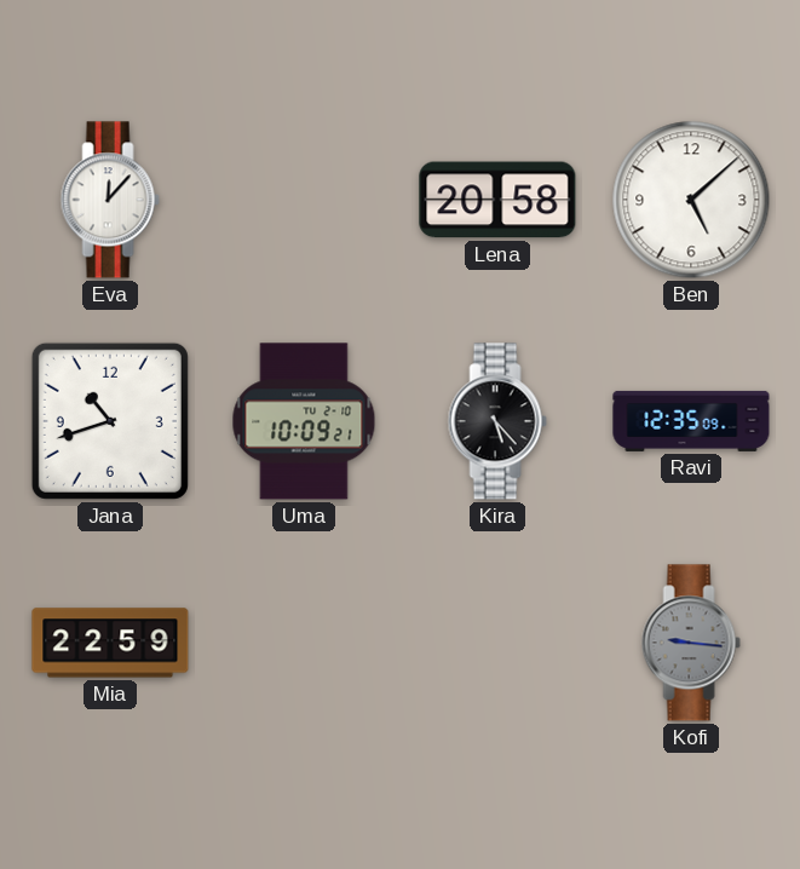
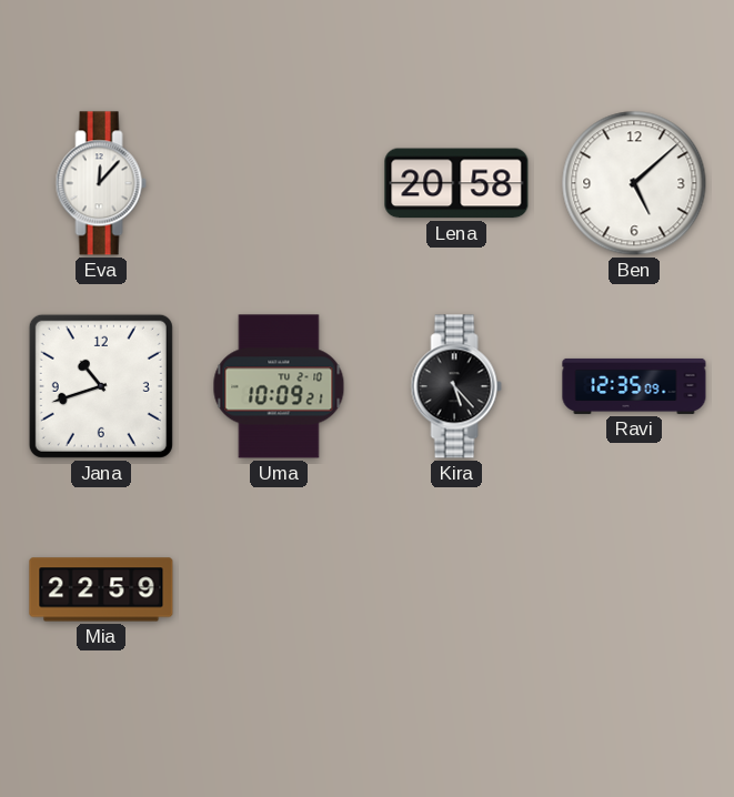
Kofi: 9:16 -> none
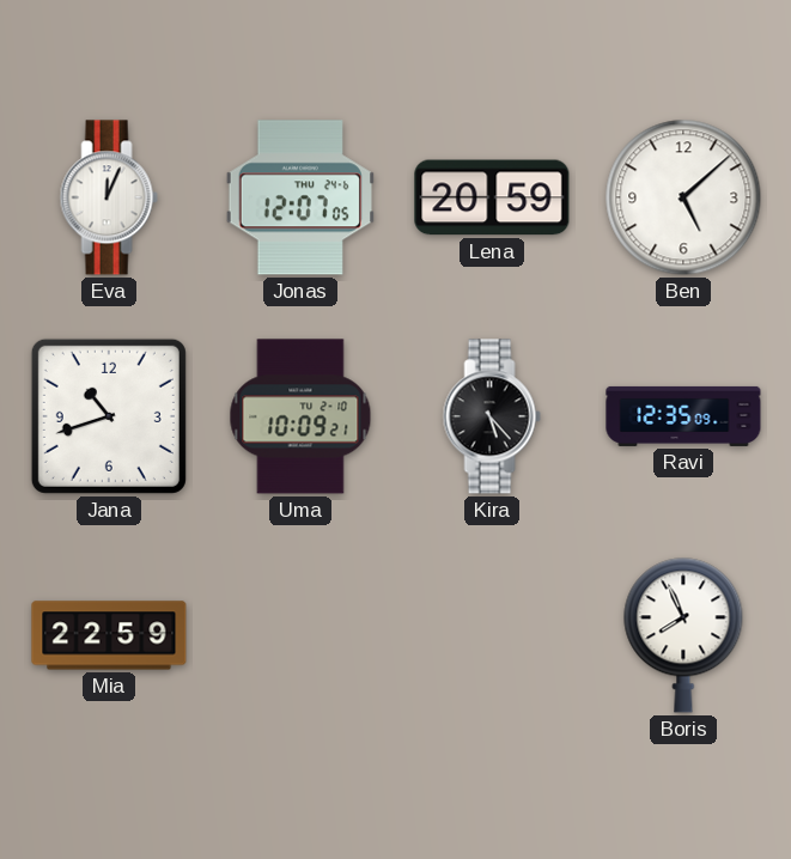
Eva: 12:07 -> 12:04
Jonas: none -> 12:07
Lena: 20:58 -> 20:59
Boris: none -> 7:56
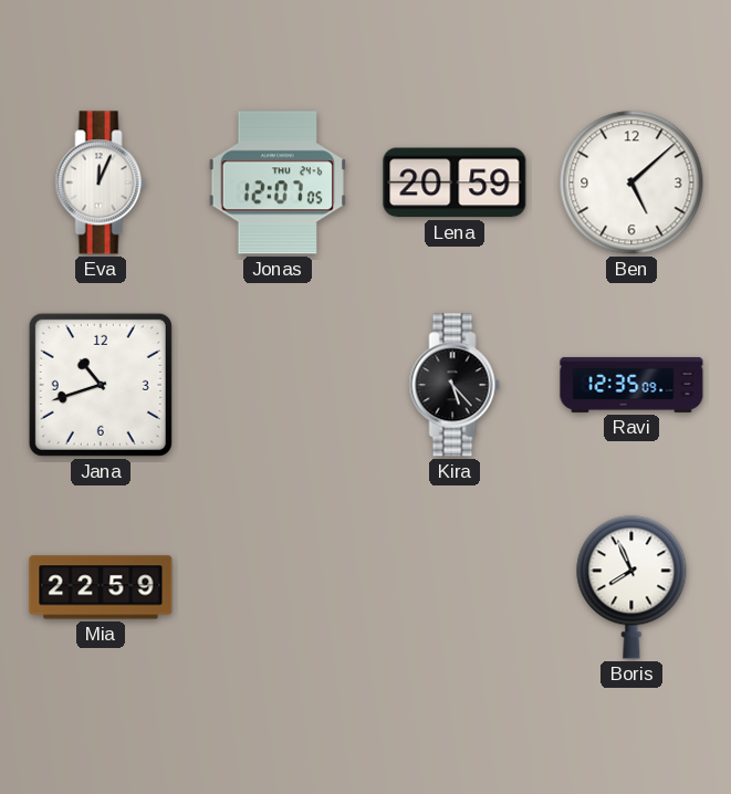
Uma: 10:09 -> none
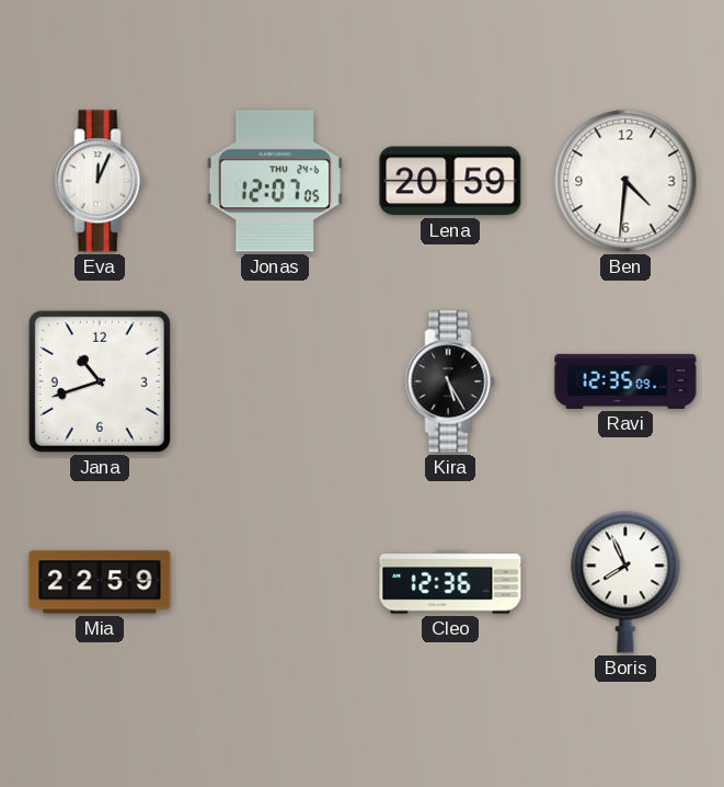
Ben: 5:08 -> 4:31
Kira: 5:23 -> 5:25
Cleo: none -> 12:36
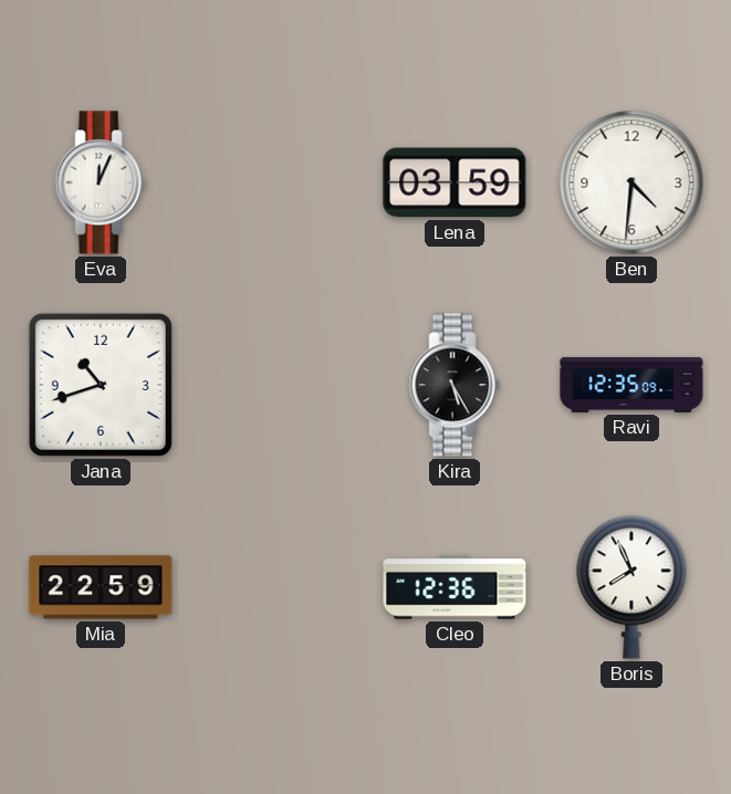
Jonas: 12:07 -> none
Lena: 20:59 -> 03:59
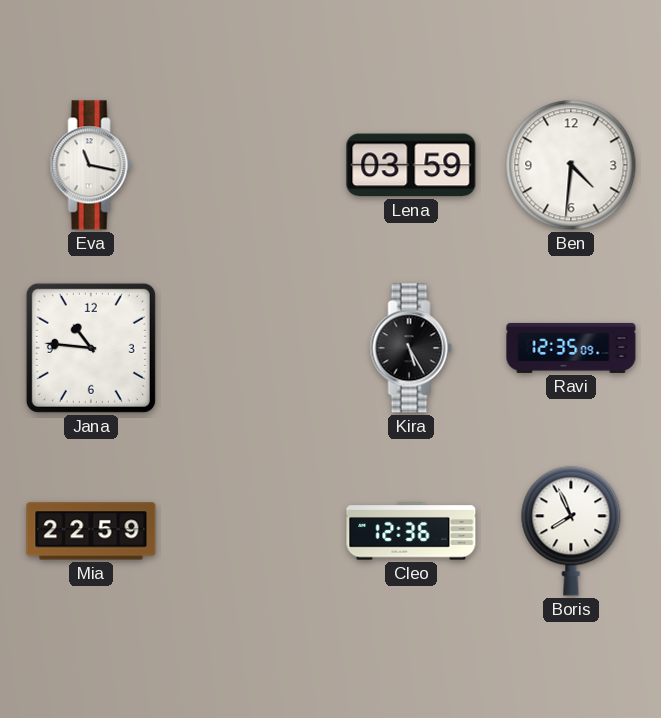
Eva: 12:04 -> 11:17
Jana: 10:42 -> 10:46
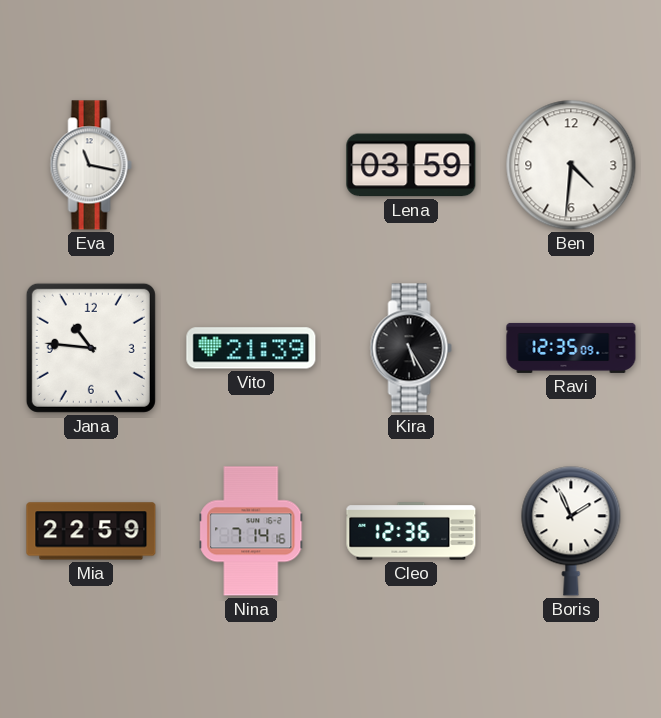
Vito: none -> 21:39
Nina: none -> 7:14
Boris: 7:56 -> 1:56
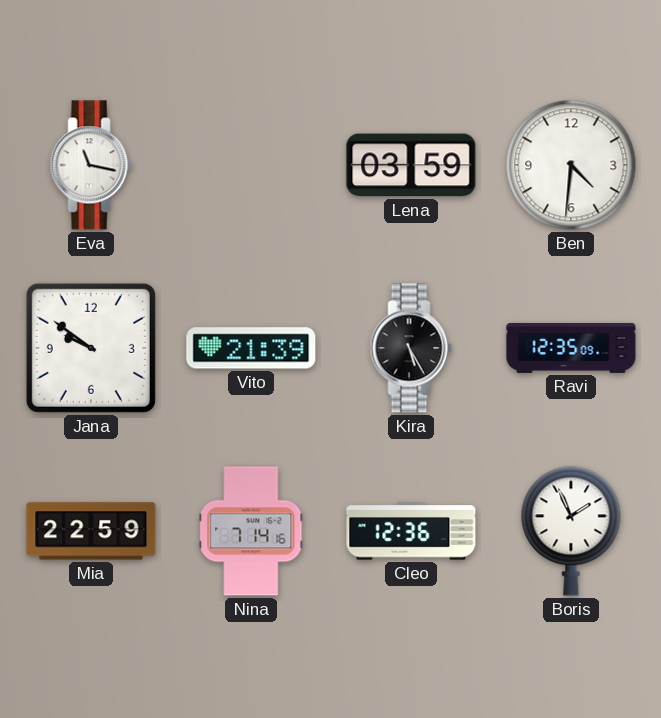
Jana: 10:46 -> 9:51
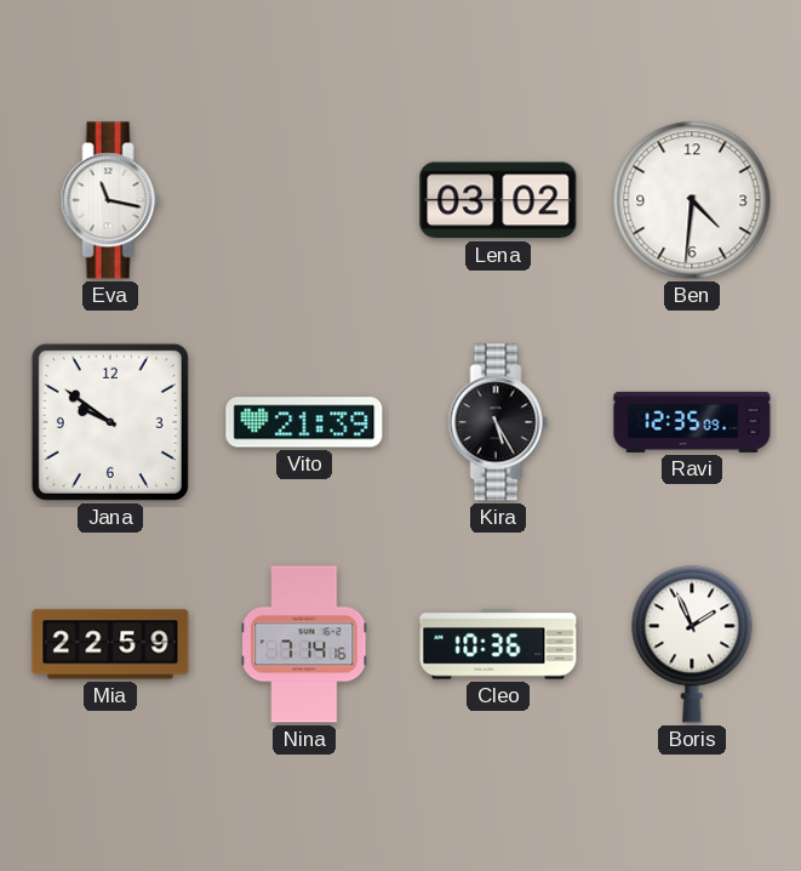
Lena: 03:59 -> 03:02
Cleo: 12:36 -> 10:36
